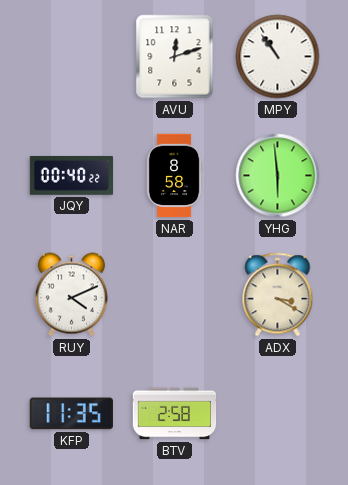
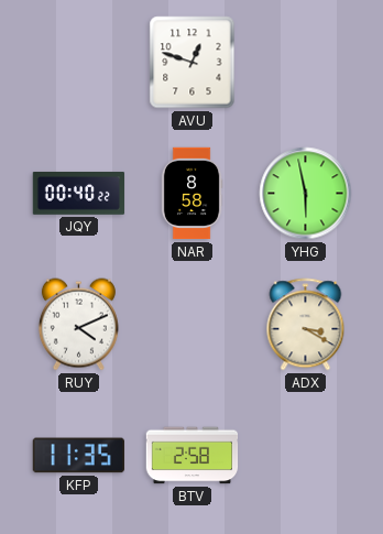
AVU: 12:12 -> 12:48
MPY: 10:54 -> none
YHG: 5:59 -> 5:58
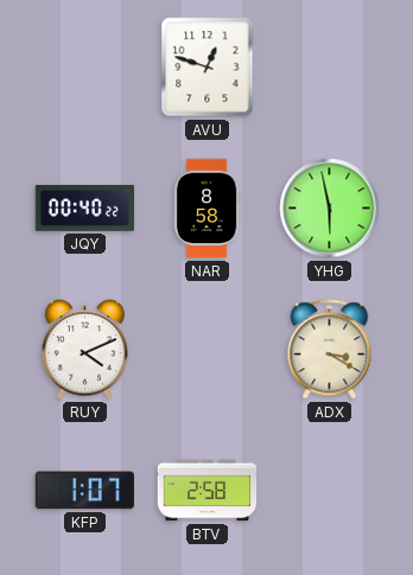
KFP: 11:35 -> 1:07
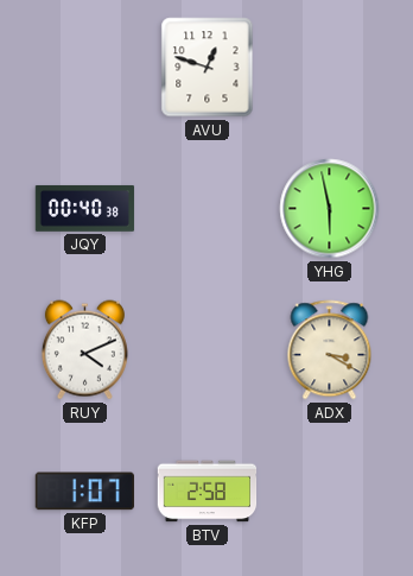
JQY: 00:40:22 -> 00:40:38
NAR: 8:58 -> none
